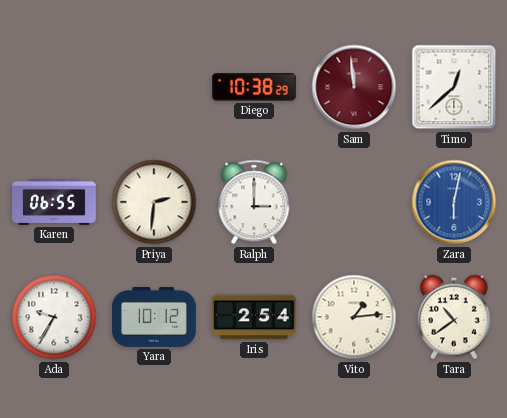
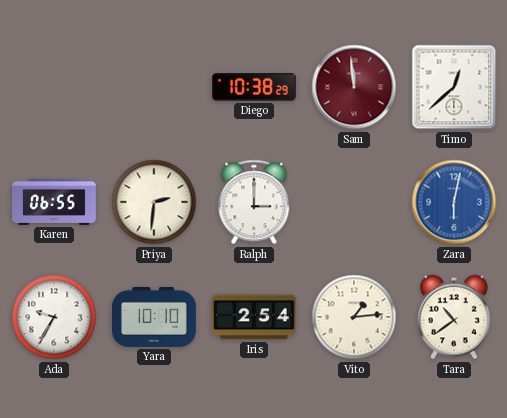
Yara: 10:12 -> 10:10
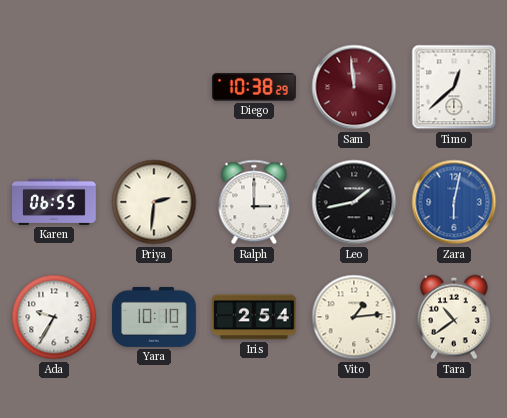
Leo: none -> 1:43
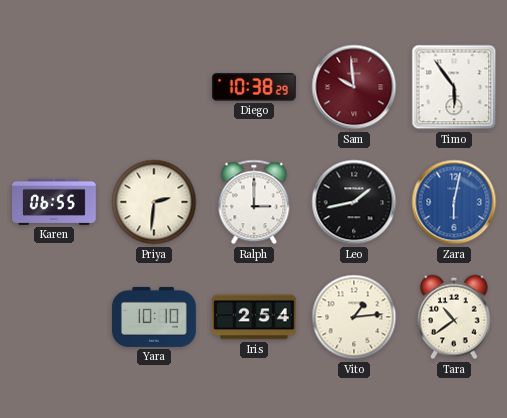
Sam: 11:59 -> 9:59
Timo: 12:38 -> 5:54
Ada: 9:35 -> none
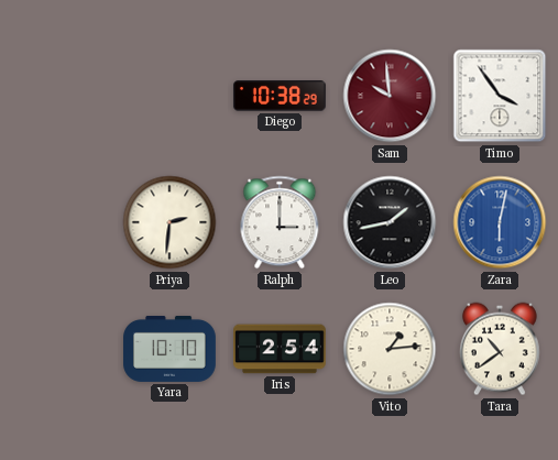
Timo: 5:54 -> 3:54
Karen: 06:55 -> none
